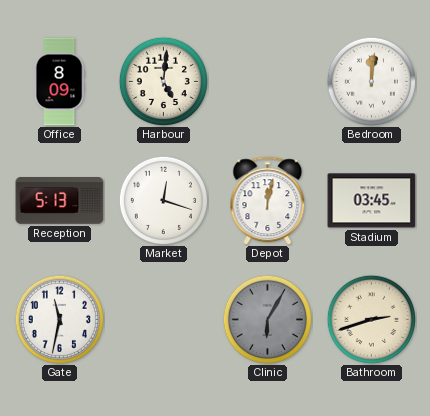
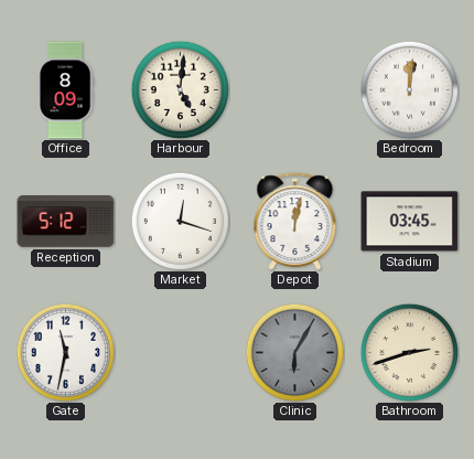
Reception: 5:13 -> 5:12
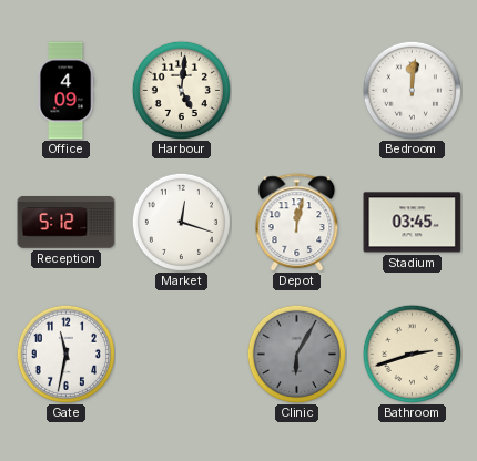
Office: 8:09 -> 4:09
